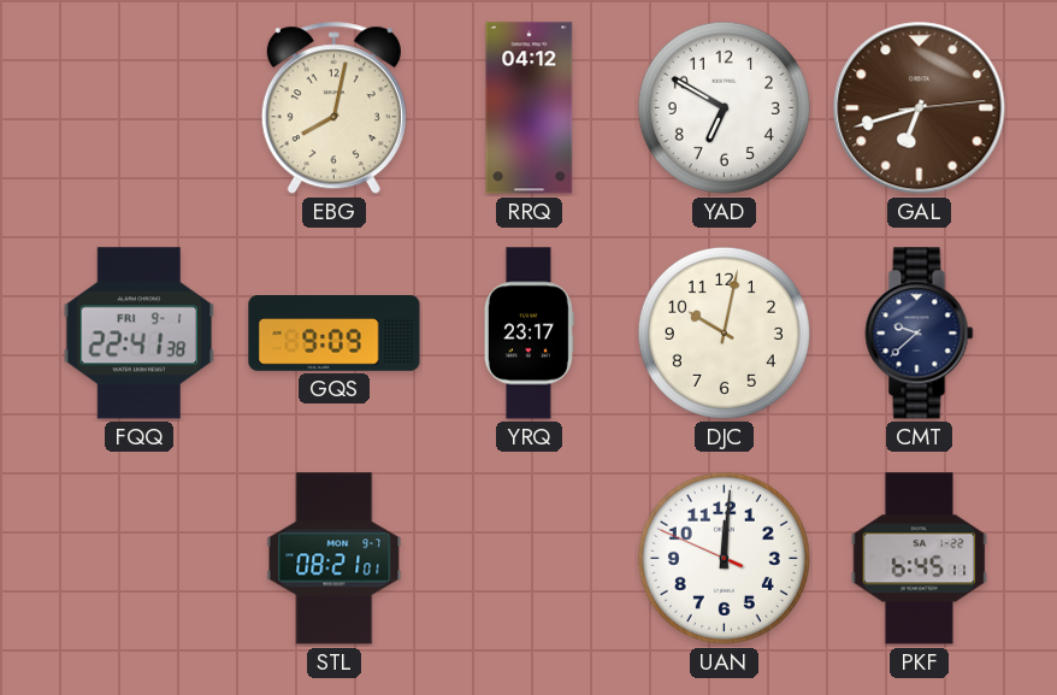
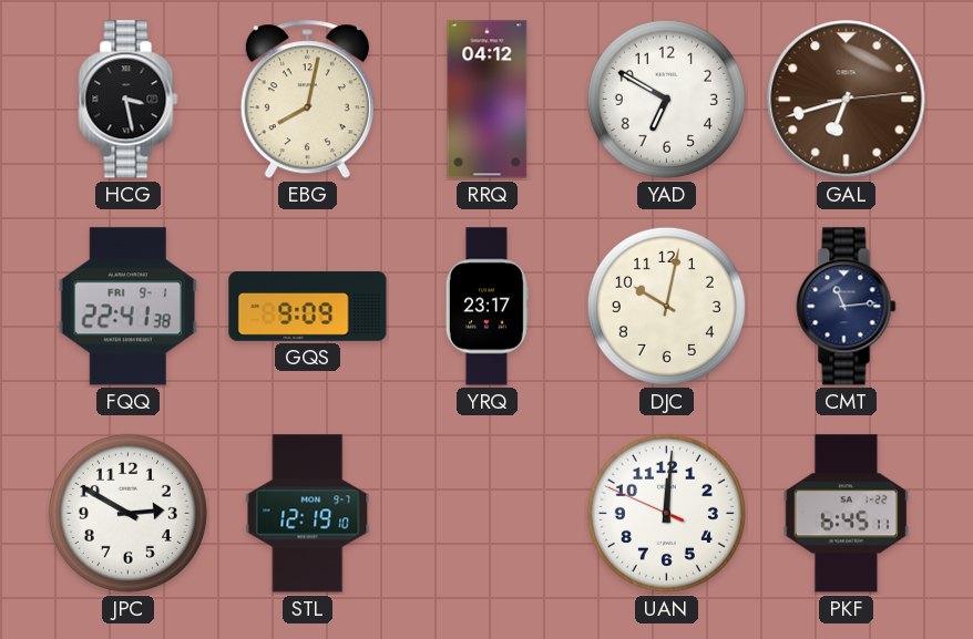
HCG: none -> 3:28
CMT: 9:38 -> 11:14
JPC: none -> 2:50
STL: 08:21 -> 12:19
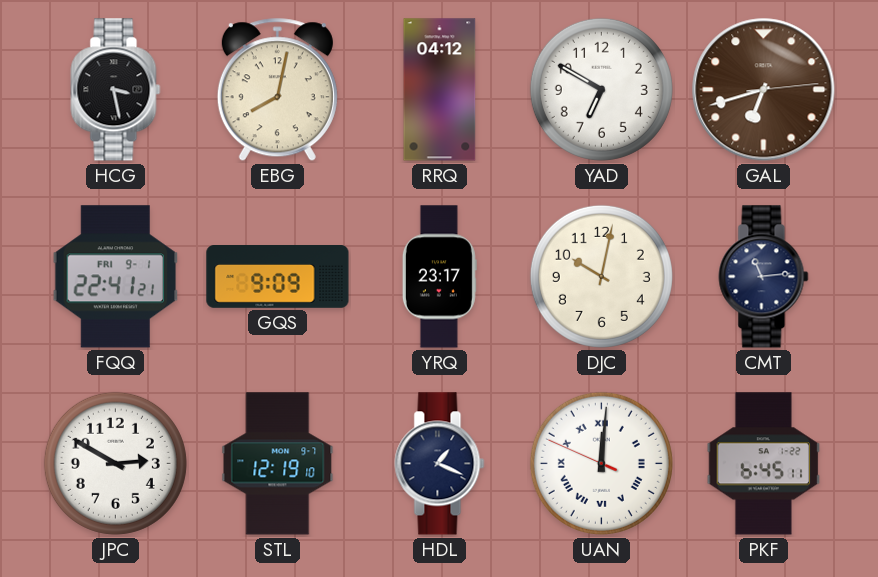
FQQ: 22:41:38 -> 22:41:21
HDL: none -> 1:19
UAN numerals: Arabic -> Roman
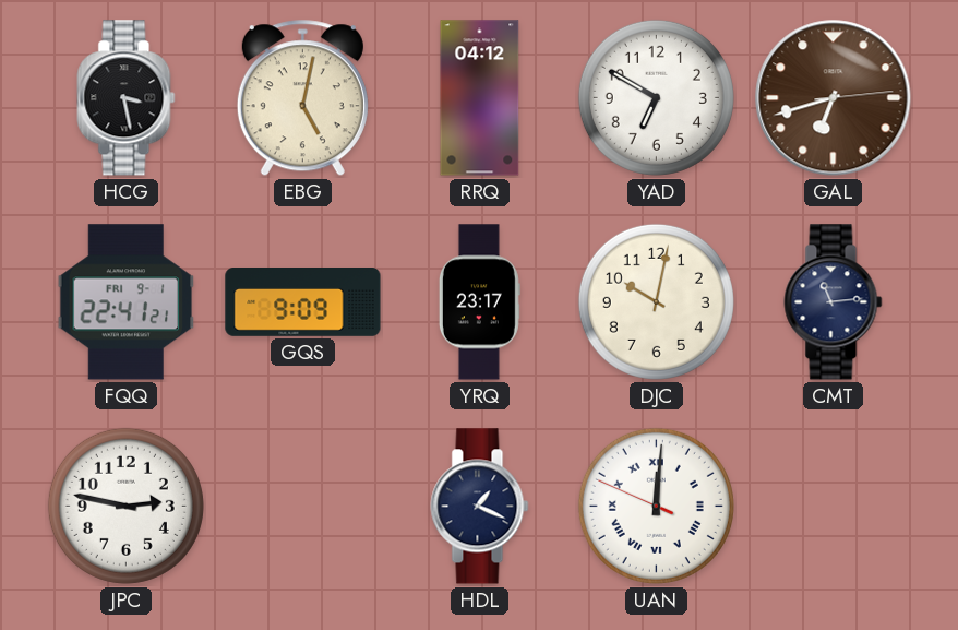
EBG: 8:02 -> 5:02
JPC: 2:50 -> 2:47
STL: 12:19 -> none
PKF: 6:45 -> none
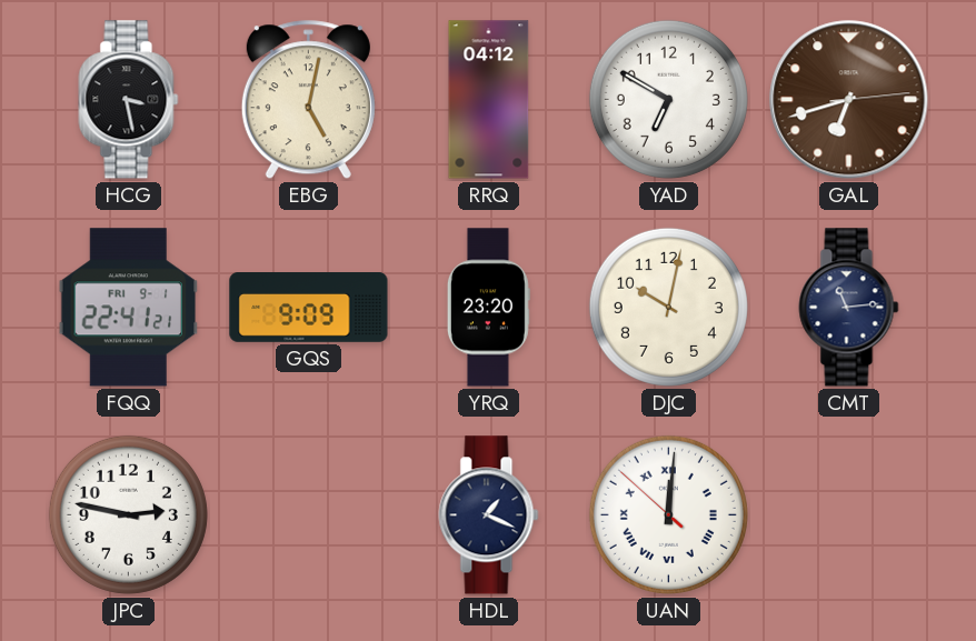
YRQ: 23:17 -> 23:20
UAN: 12:00:49 -> 12:00:52
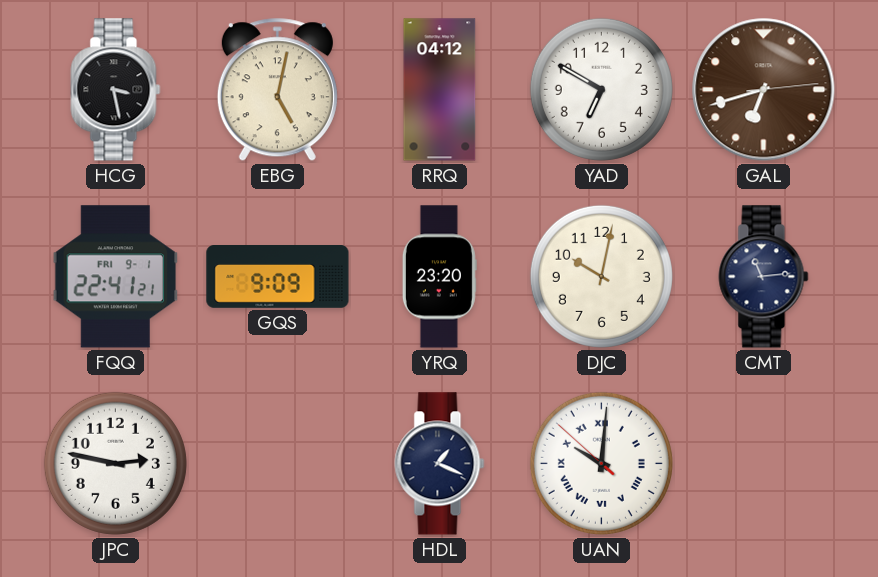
UAN: 12:00 -> 10:00
